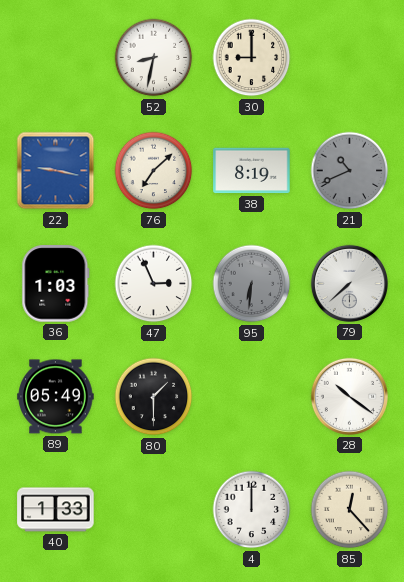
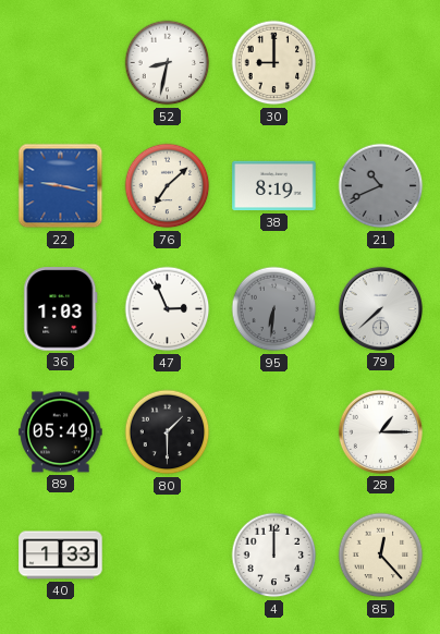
28: 10:21 -> 1:15
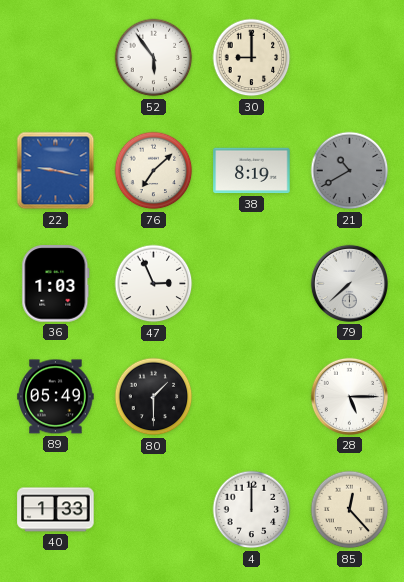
52: 8:32 -> 5:54
21: 10:41 -> 10:40
95: 6:31 -> none
28: 1:15 -> 5:15
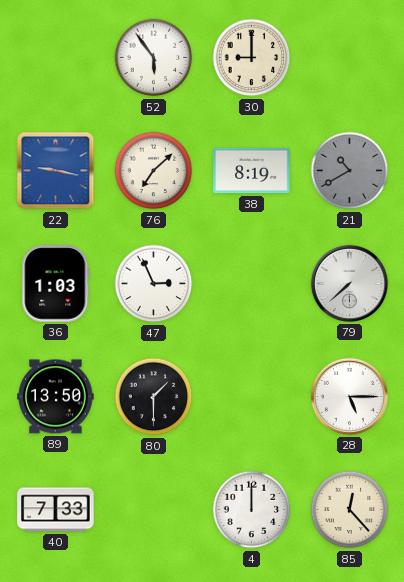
89: 05:49 -> 13:50
40: 1:33 -> 7:33
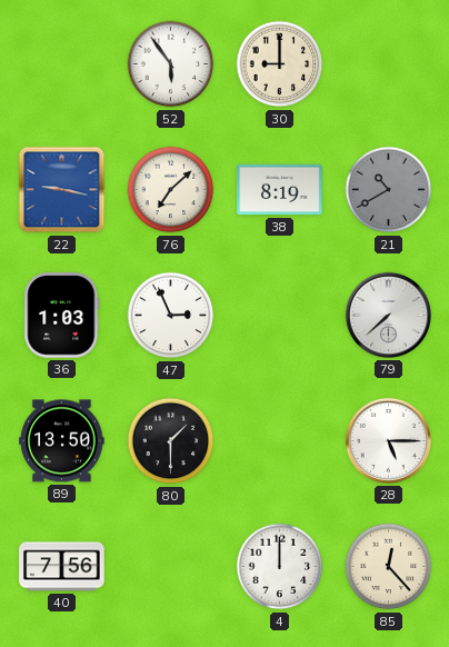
40: 7:33 -> 7:56
